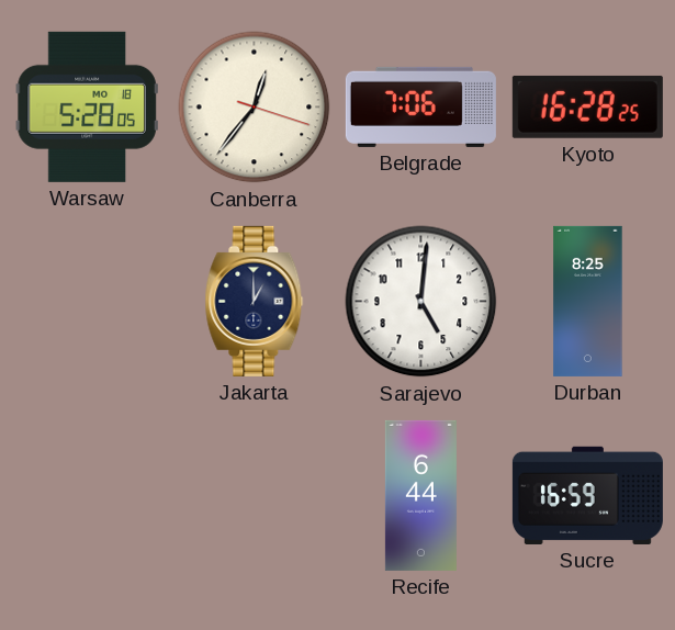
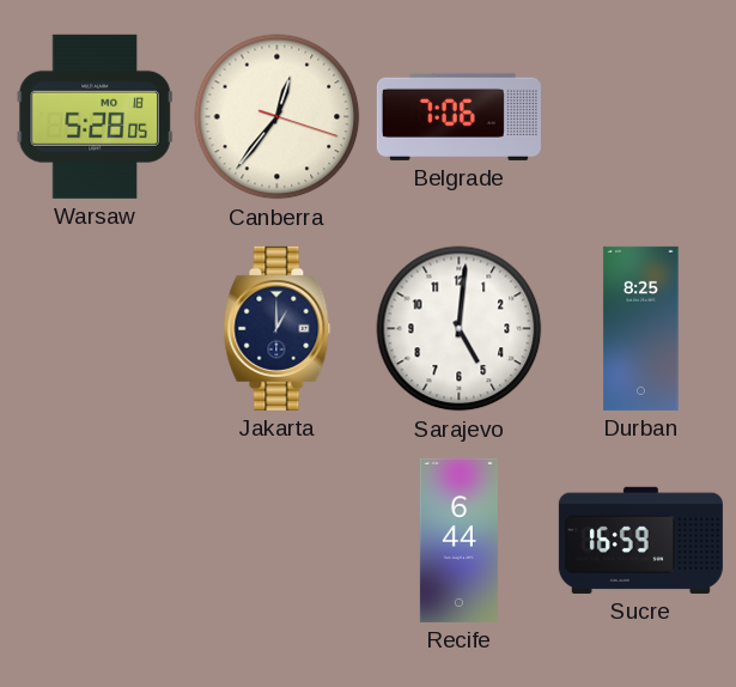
Kyoto: 16:28 -> none
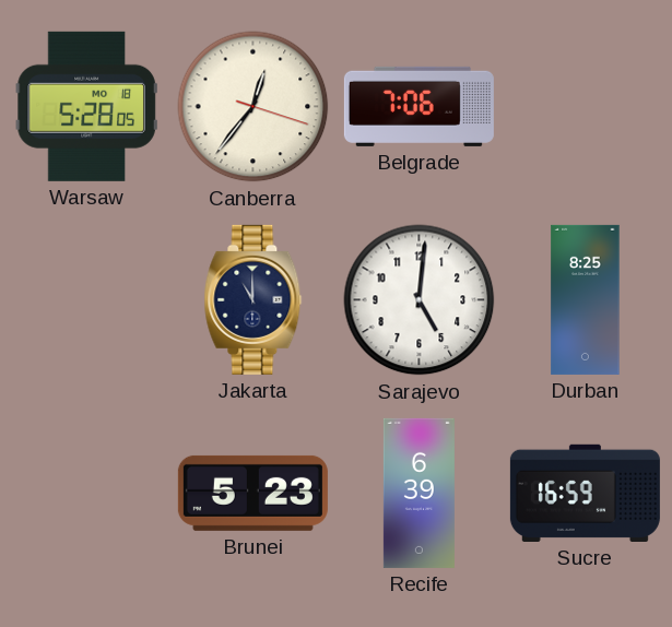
Jakarta: 1:00 -> 11:00
Brunei: none -> 5:23
Recife: 6:44 -> 6:39
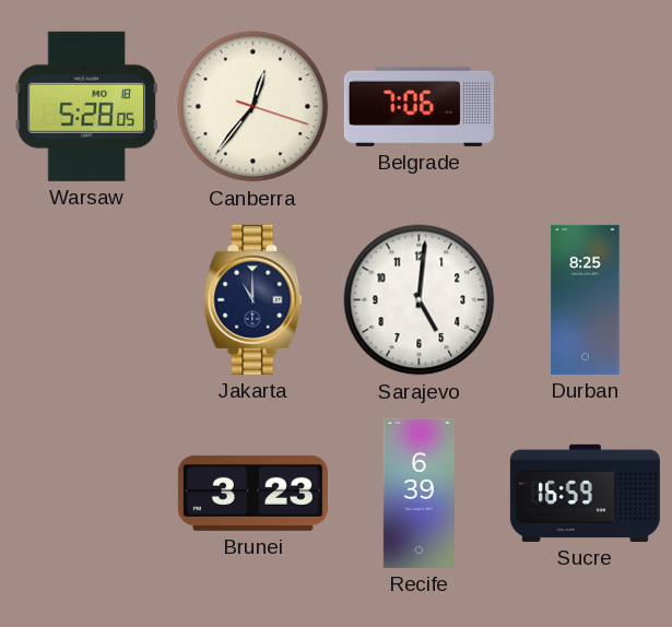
Brunei: 5:23 -> 3:23
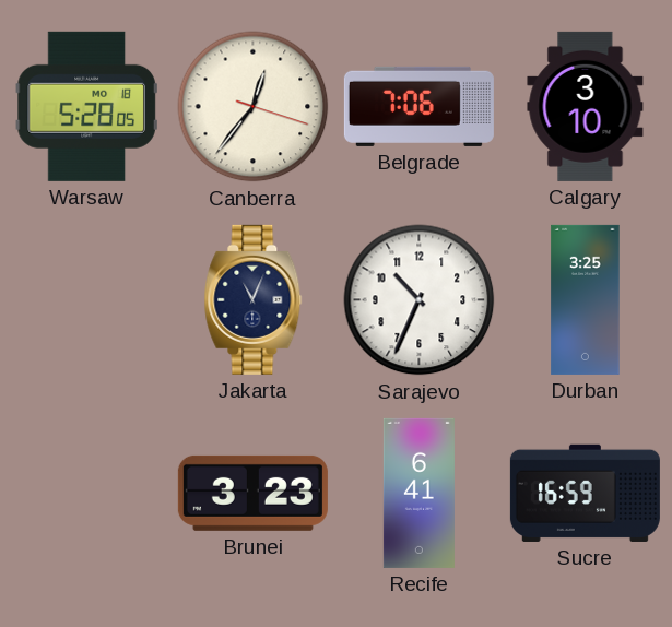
Calgary: none -> 3:10
Jakarta: 11:00 -> 11:04
Sarajevo: 5:01 -> 10:34
Durban: 8:25 -> 3:25
Recife: 6:39 -> 6:41
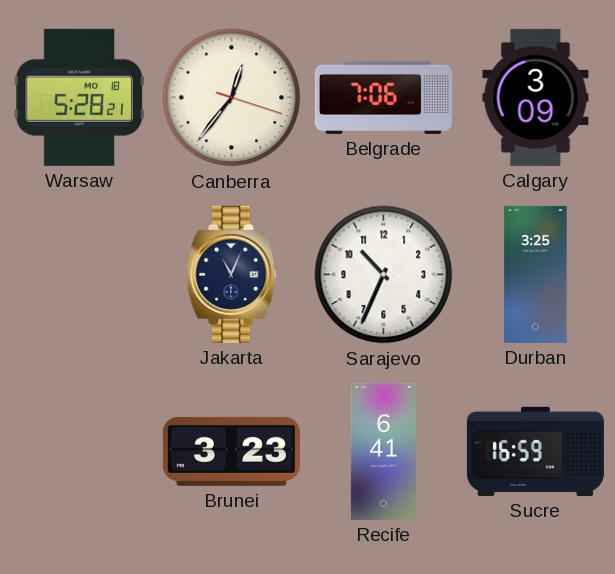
Warsaw: 5:28:05 -> 5:28:21
Calgary: 3:10 -> 3:09
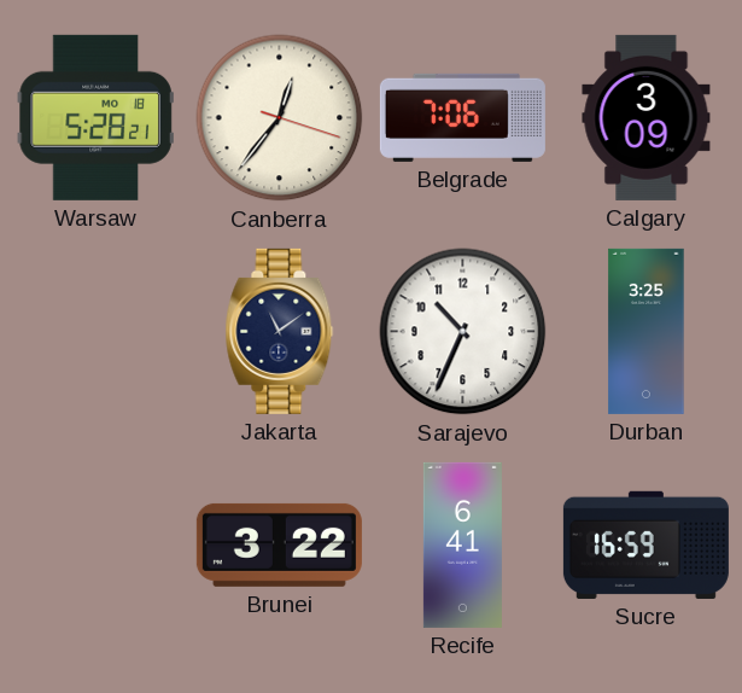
Jakarta: 11:04 -> 11:09
Brunei: 3:23 -> 3:22
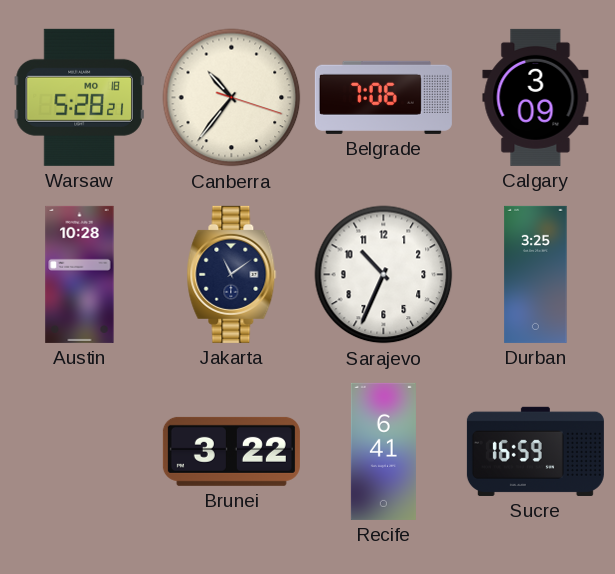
Canberra: 12:36 -> 10:36
Austin: none -> 10:28
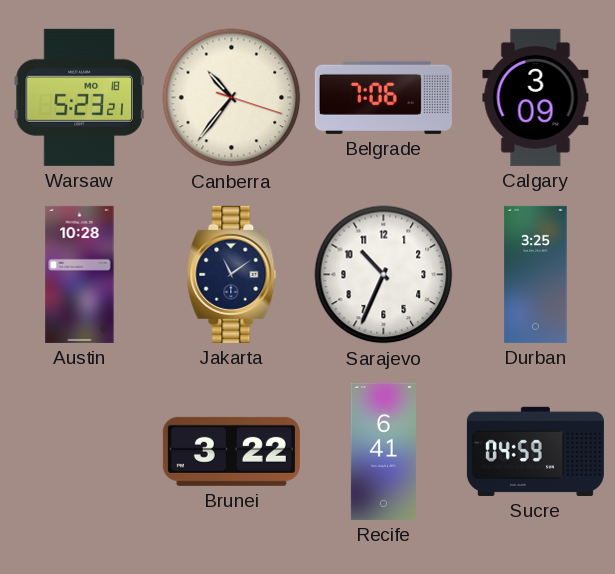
Warsaw: 5:28 -> 5:23
Sucre: 16:59 -> 04:59
